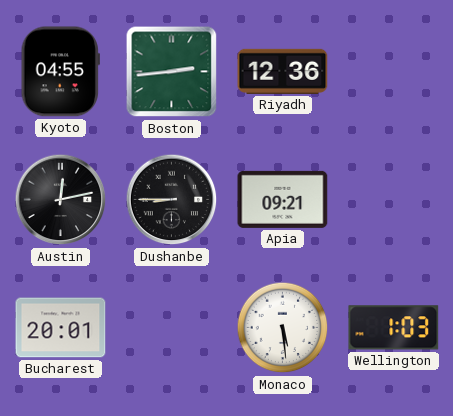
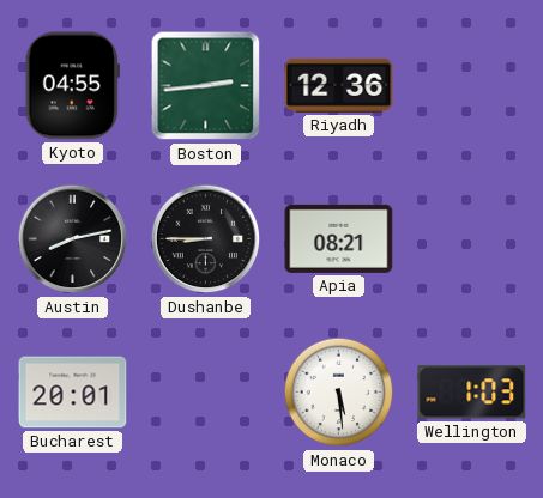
Austin: 12:13 -> 8:13
Apia: 09:21 -> 08:21
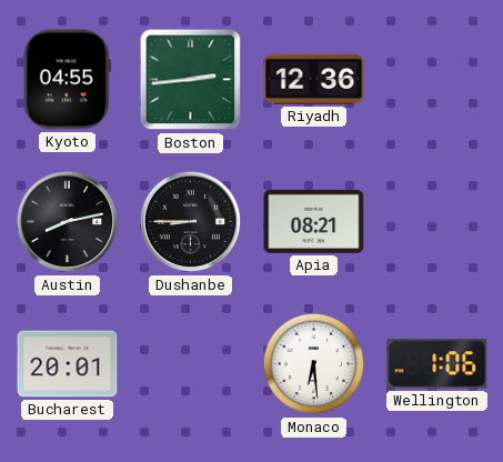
Monaco: 5:29 -> 6:29
Wellington: 1:03 -> 1:06
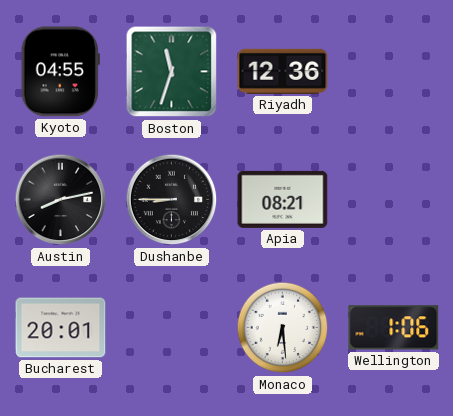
Boston: 2:44 -> 11:33
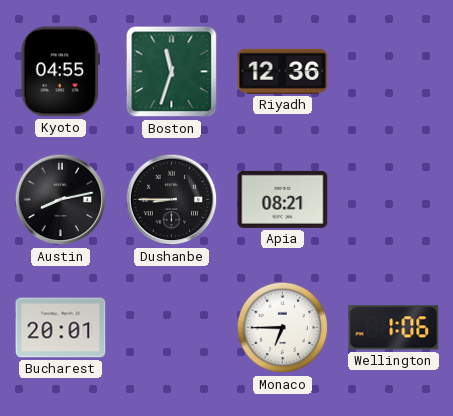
Monaco: 6:29 -> 6:45
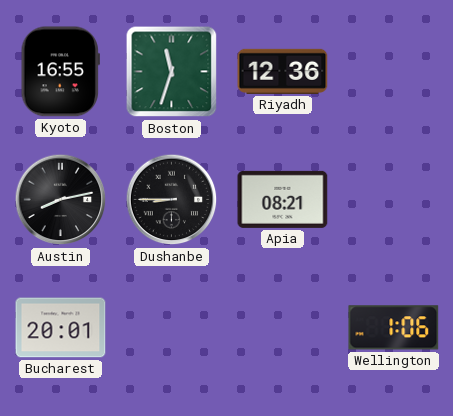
Kyoto: 04:55 -> 16:55
Monaco: 6:45 -> none
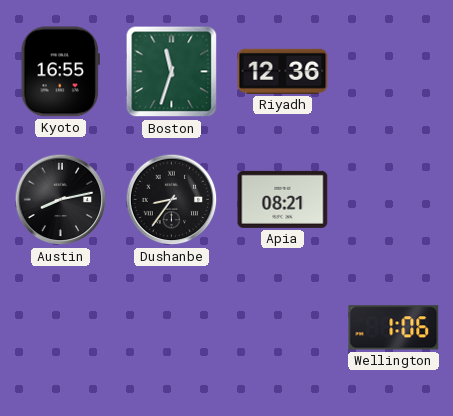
Dushanbe: 8:45 -> 8:36
Bucharest: 20:01 -> none
